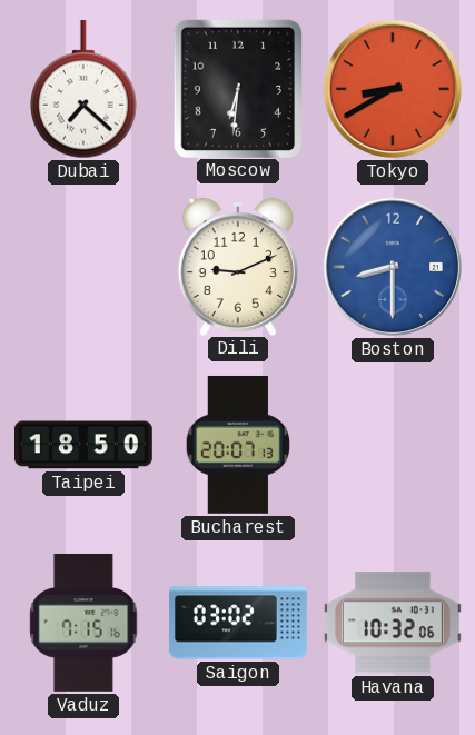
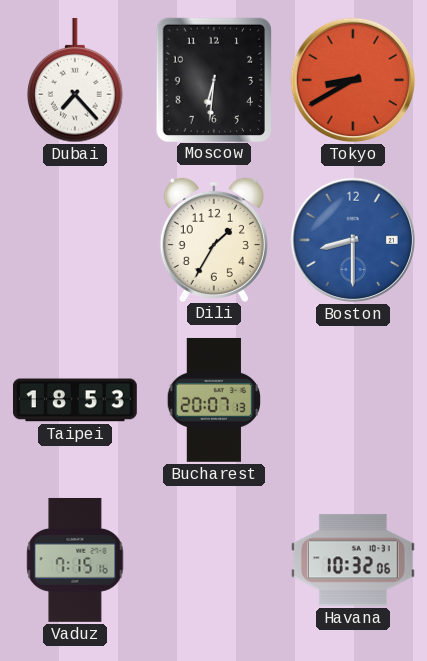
Dubai: 7:22 -> 7:23
Dili: 9:11 -> 1:35
Taipei: 18:50 -> 18:53
Saigon: 03:02 -> none
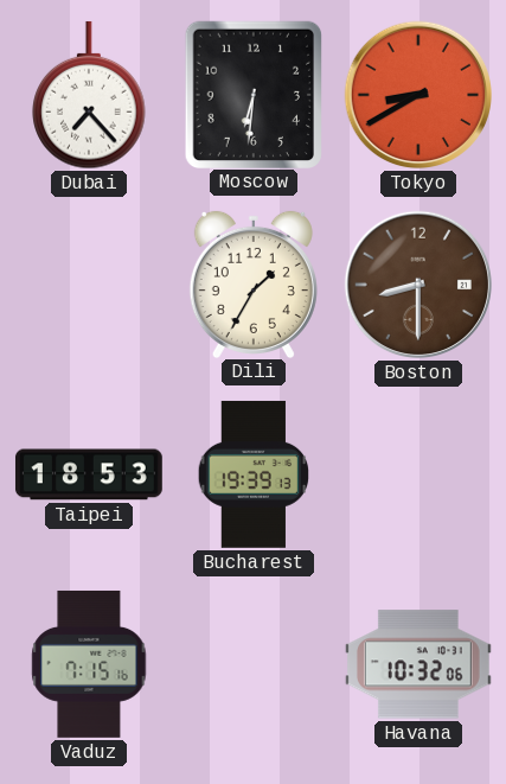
Boston dial: blue -> brown
Bucharest: 20:07 -> 19:39
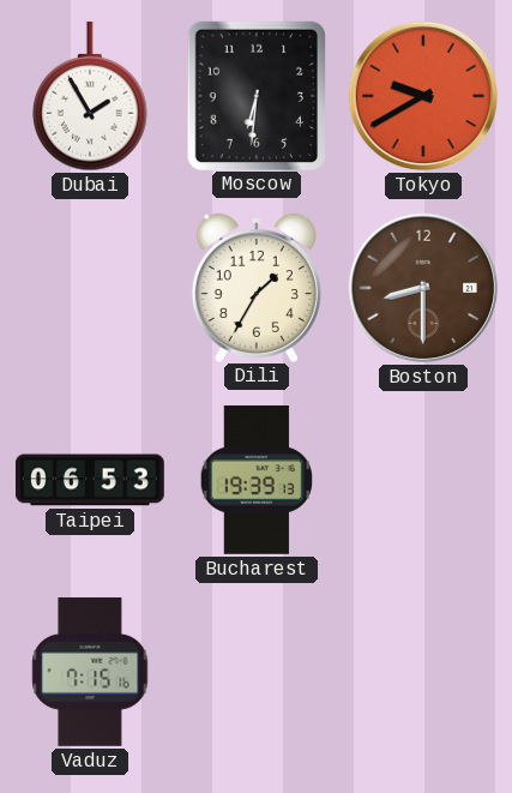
Dubai: 7:23 -> 1:55
Tokyo: 8:40 -> 9:40
Taipei: 18:53 -> 06:53
Havana: 10:32 -> none
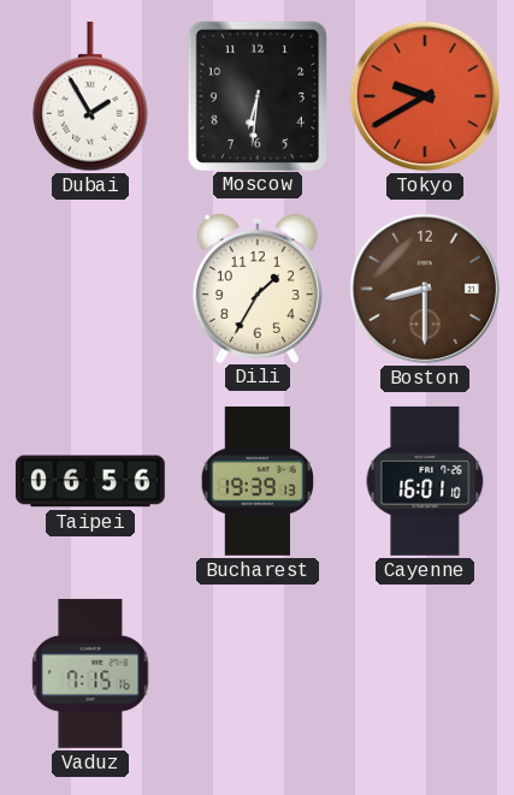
Taipei: 06:53 -> 06:56
Cayenne: none -> 16:01
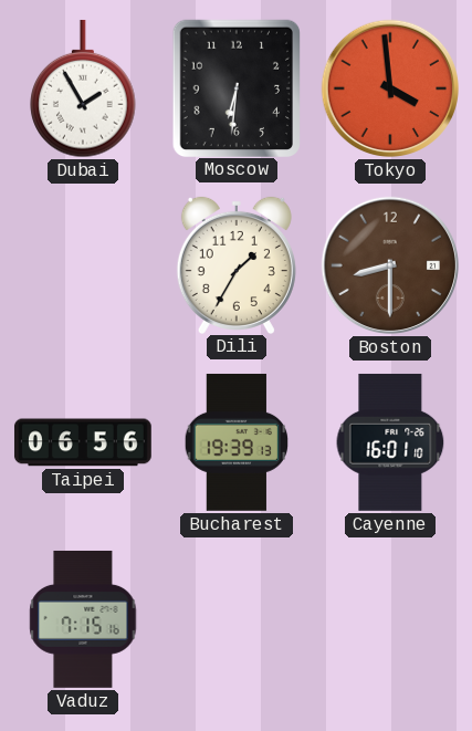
Tokyo: 9:40 -> 3:59
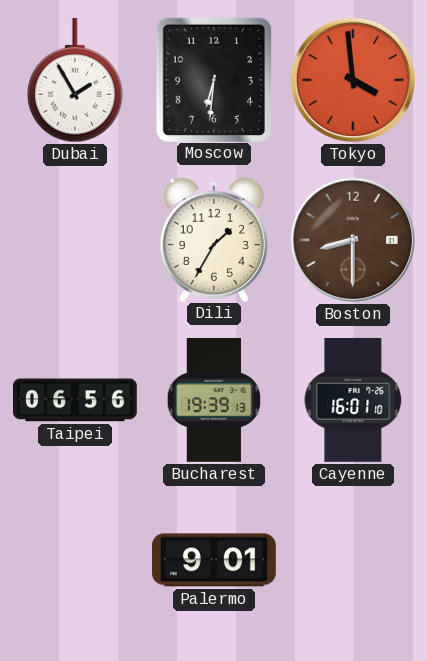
Vaduz: 7:15 -> none
Palermo: none -> 9:01
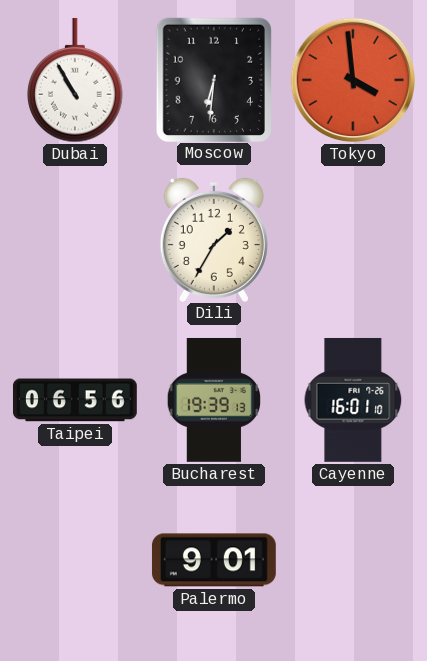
Dubai: 1:55 -> 10:55
Boston: 8:30 -> none
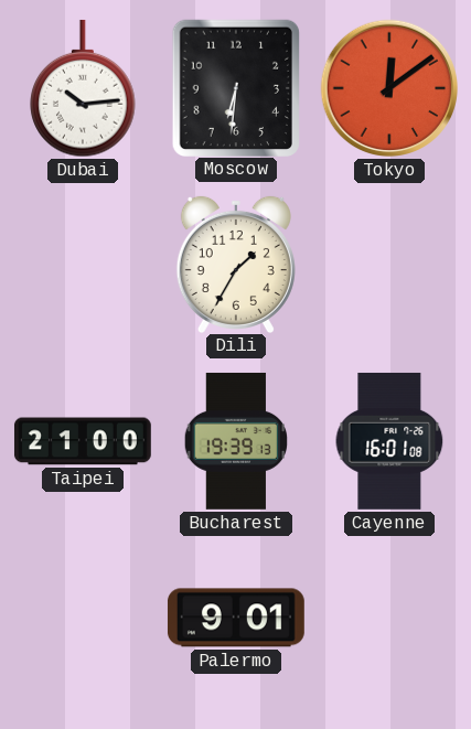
Dubai: 10:55 -> 10:14
Tokyo: 3:59 -> 12:09
Taipei: 06:56 -> 21:00
Cayenne: 16:01:10 -> 16:01:08
